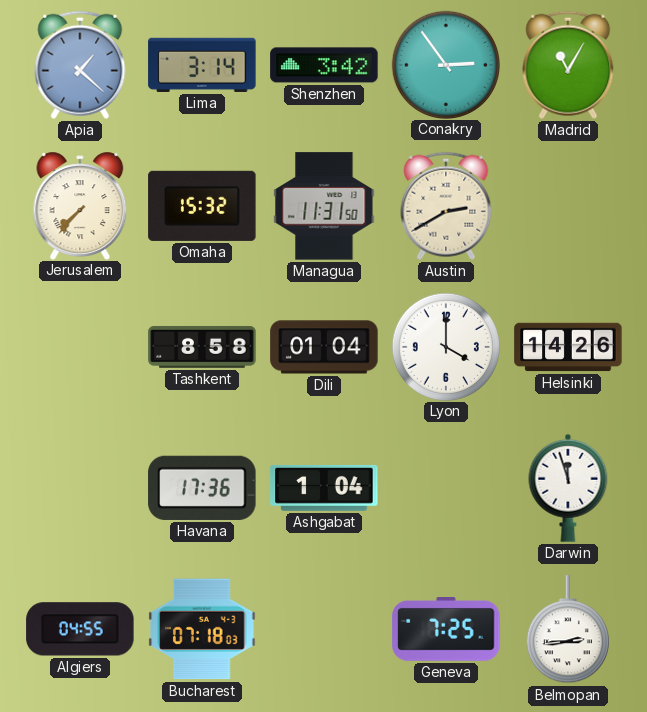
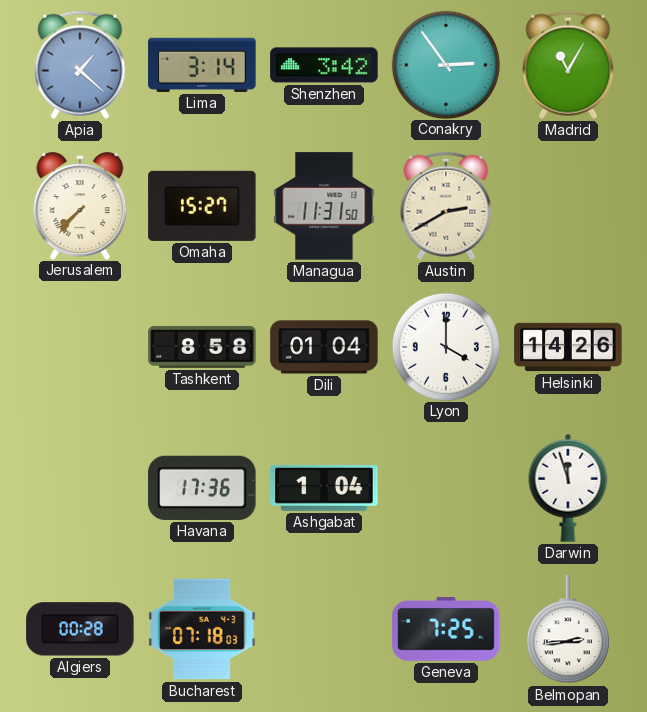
Omaha: 15:32 -> 15:27
Algiers: 04:55 -> 00:28
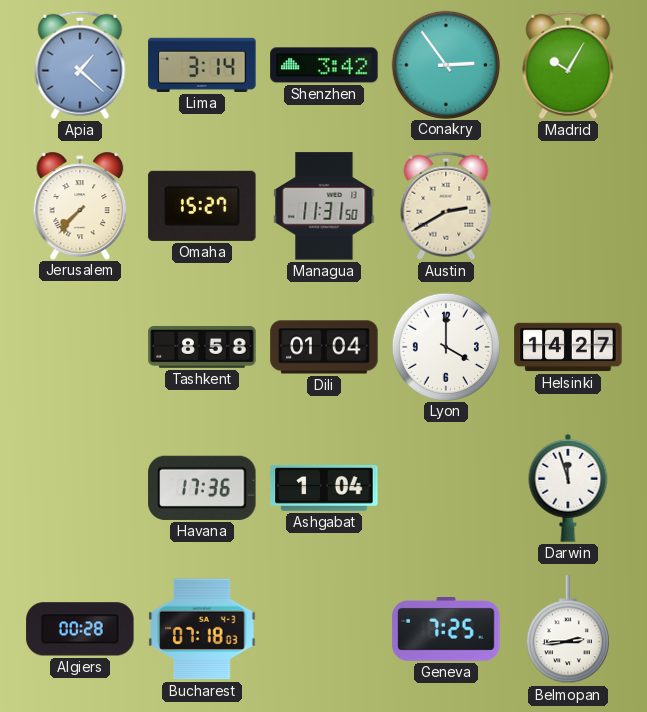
Madrid: 11:05 -> 10:05
Helsinki: 14:26 -> 14:27
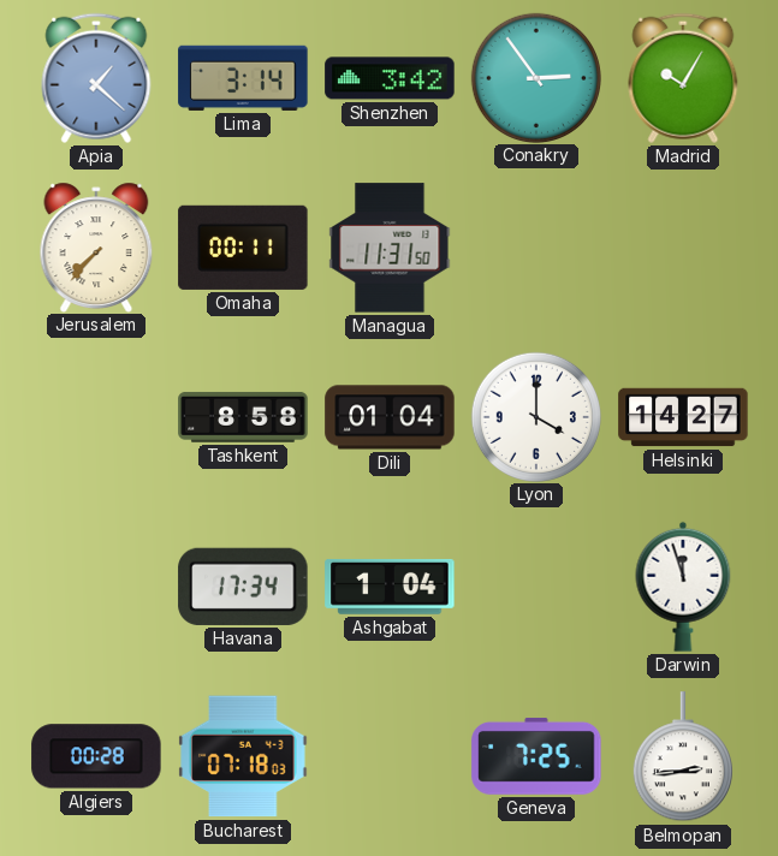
Omaha: 15:27 -> 00:11
Austin: 2:40 -> none
Havana: 17:36 -> 17:34
